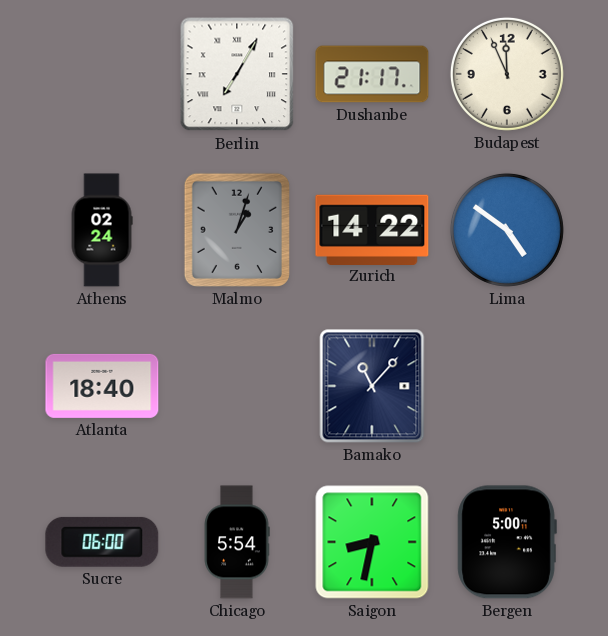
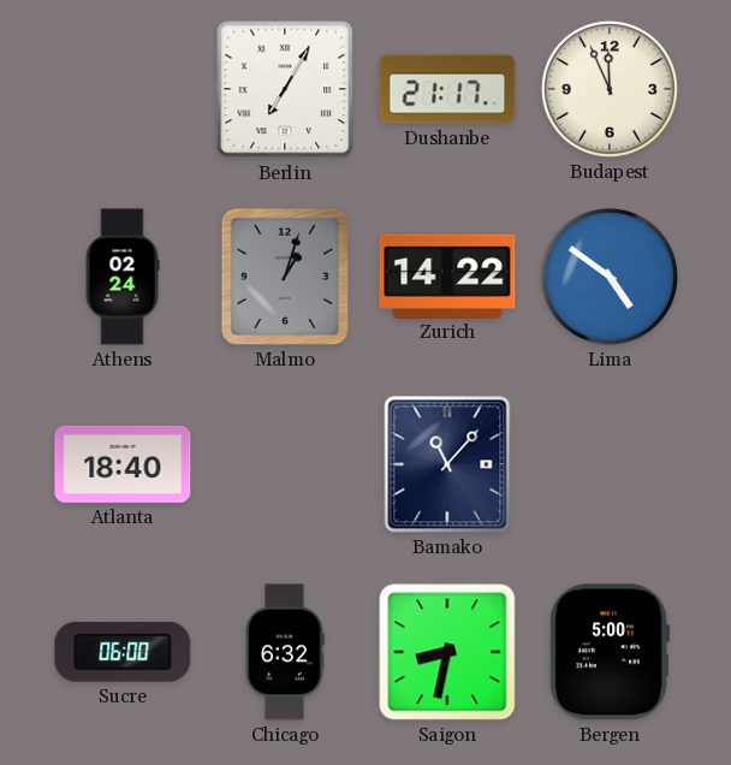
Chicago: 5:54 -> 6:32
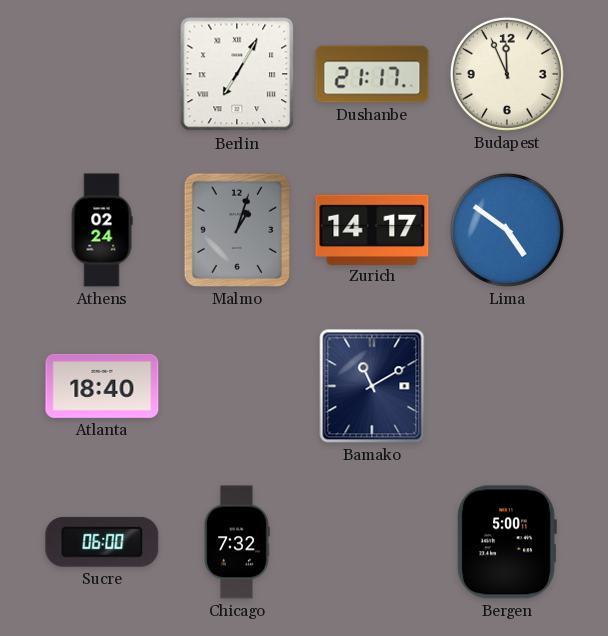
Zurich: 14:22 -> 14:17
Bamako: 11:07 -> 11:10
Chicago: 6:32 -> 7:32
Saigon: 8:32 -> none
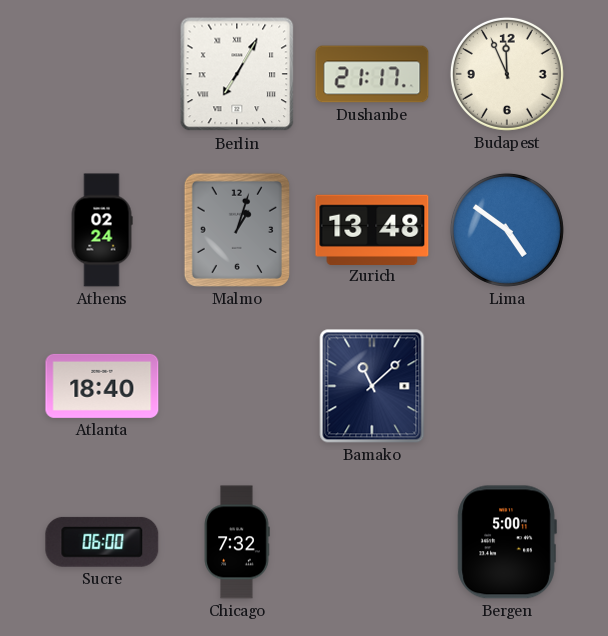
Zurich: 14:17 -> 13:48
Bamako: 11:10 -> 11:08
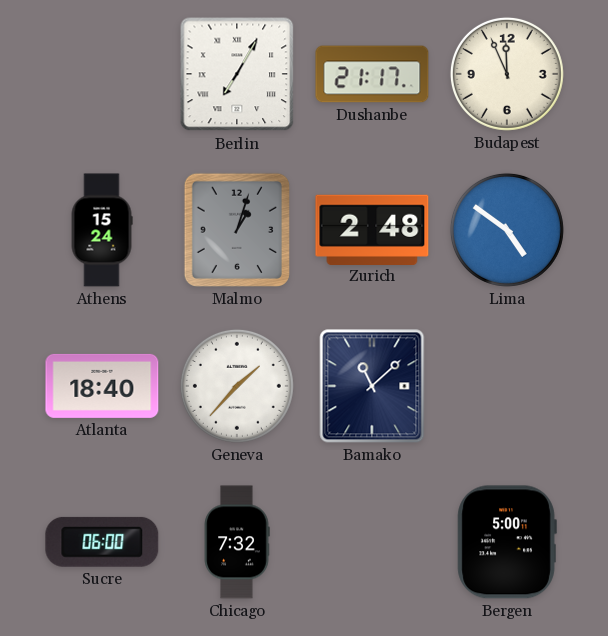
Athens: 02:24 -> 15:24
Zurich: 13:48 -> 2:48
Geneva: none -> 1:37
